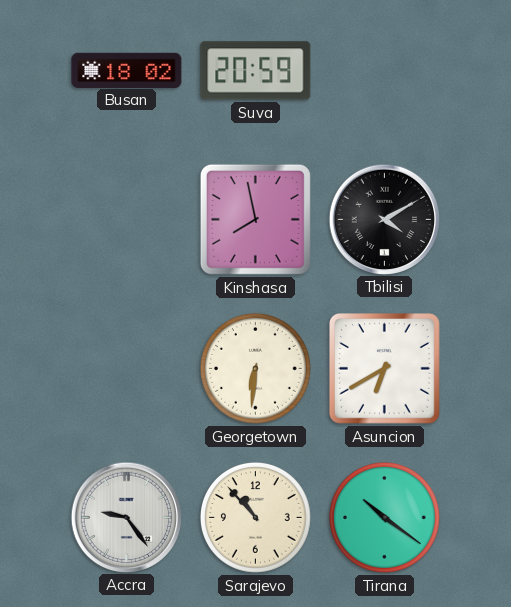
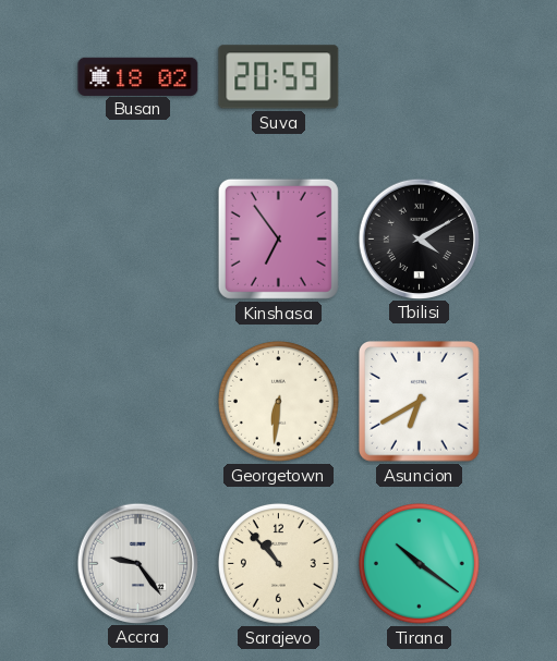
Kinshasa: 7:58 -> 6:54
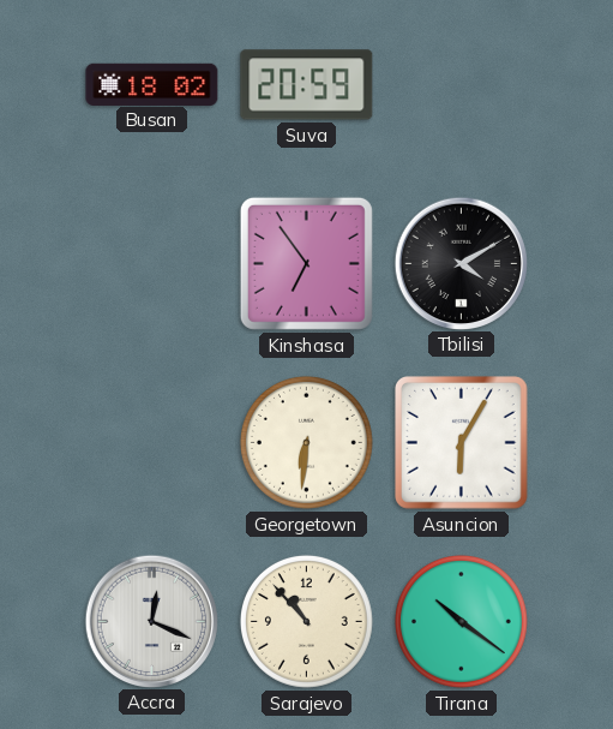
Asuncion: 6:40 -> 6:05
Accra: 9:24 -> 12:19
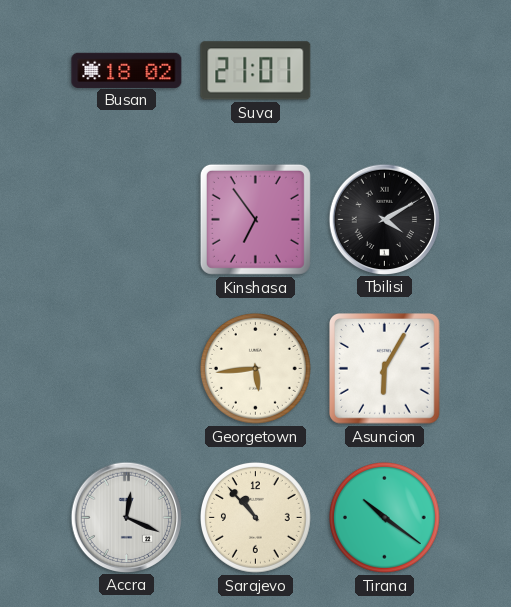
Suva: 20:59 -> 21:01
Georgetown: 6:31 -> 5:44
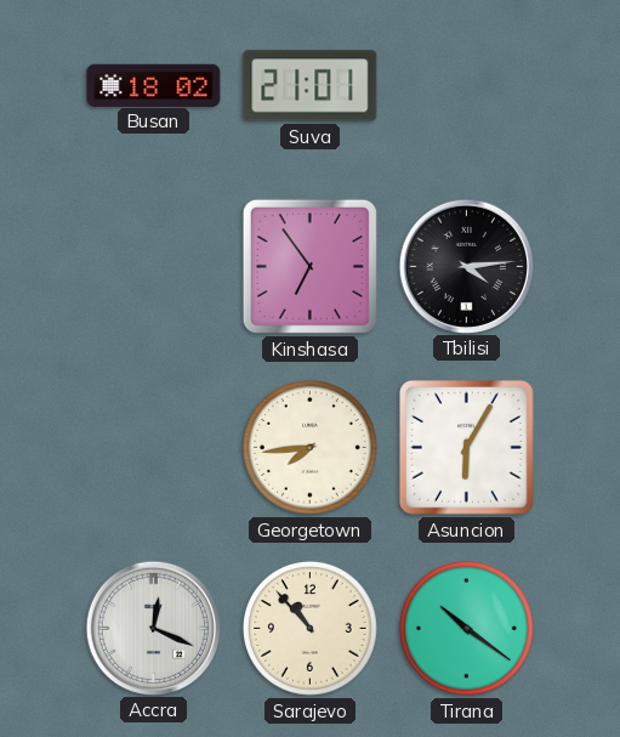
Tbilisi: 4:10 -> 4:14
Georgetown: 5:44 -> 7:44
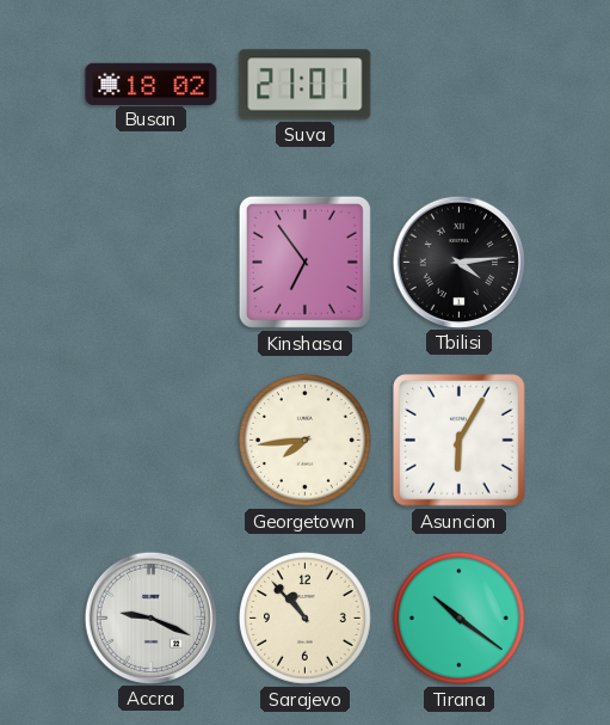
Accra: 12:19 -> 9:19
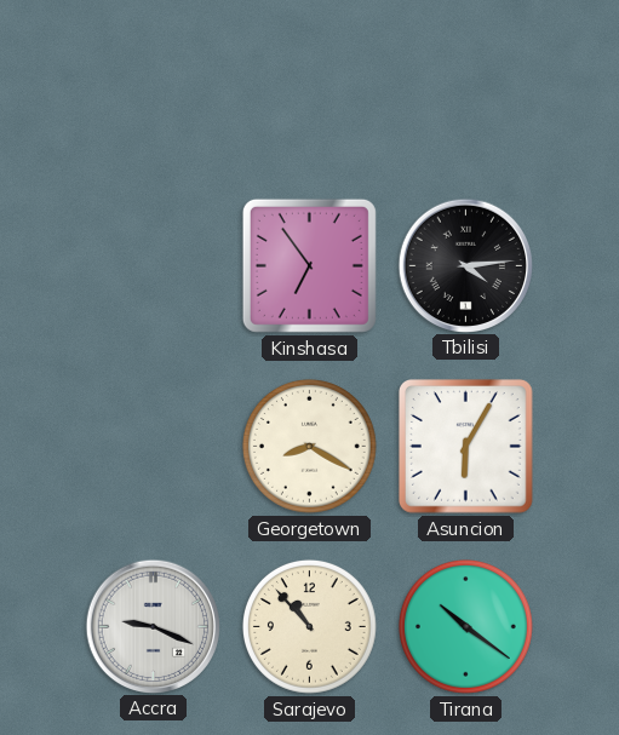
Busan: 18:02 -> none
Suva: 21:01 -> none
Georgetown: 7:44 -> 8:20
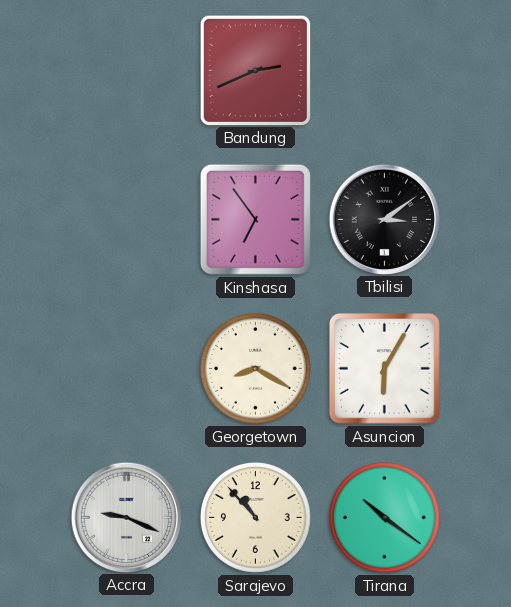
Bandung: none -> 2:41
Tbilisi: 4:14 -> 3:09
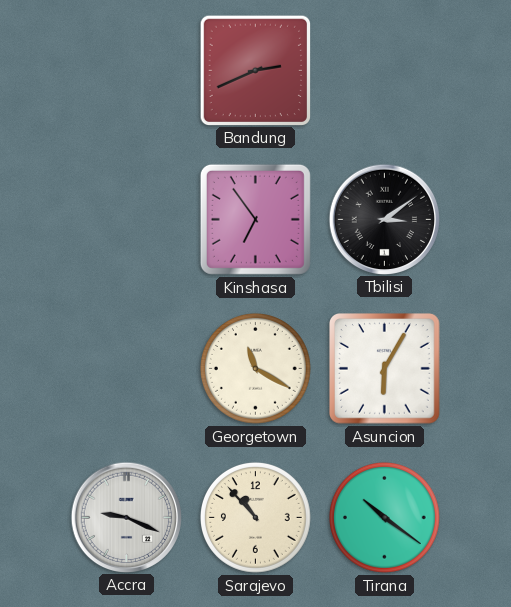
Georgetown: 8:20 -> 11:20
